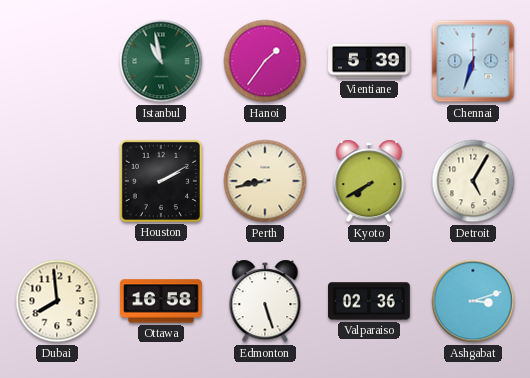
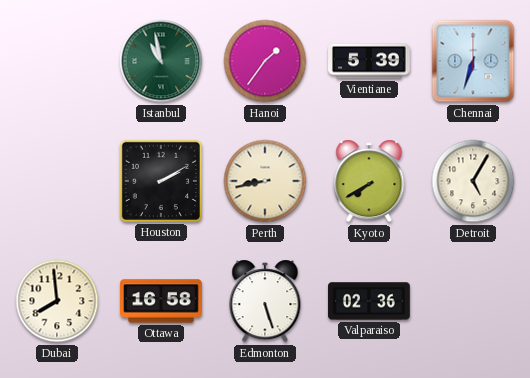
Ashgabat: 3:12 -> none
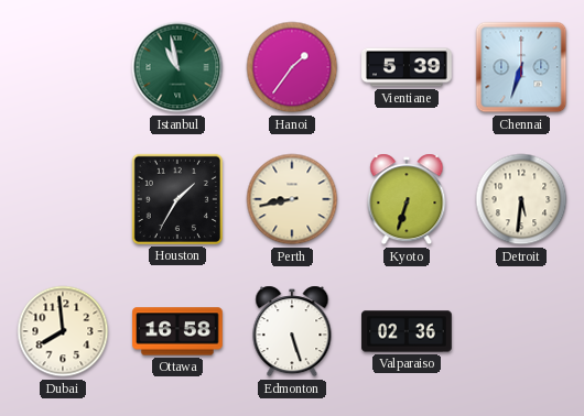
Houston: 2:10 -> 1:35
Kyoto: 7:40 -> 6:33
Detroit: 5:05 -> 5:31
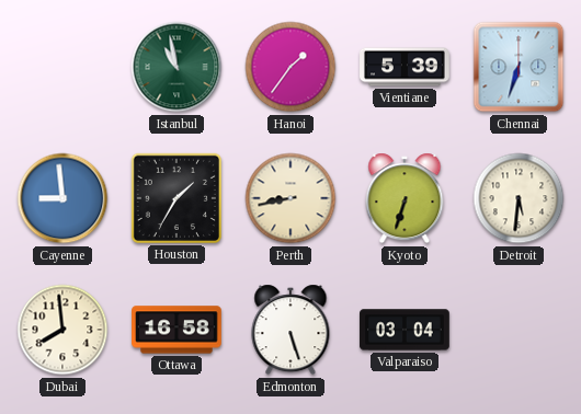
Cayenne: none -> 8:59
Valparaiso: 02:36 -> 03:04
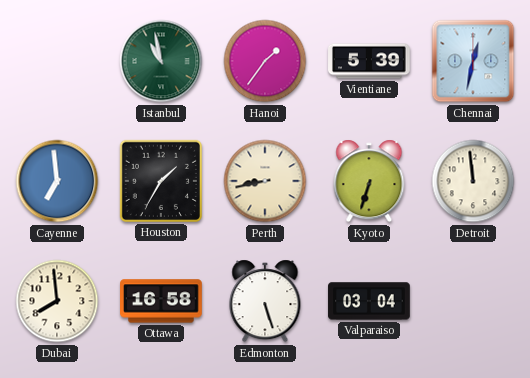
Chennai: 6:33 -> 12:32
Cayenne: 8:59 -> 6:59
Detroit: 5:31 -> 11:59
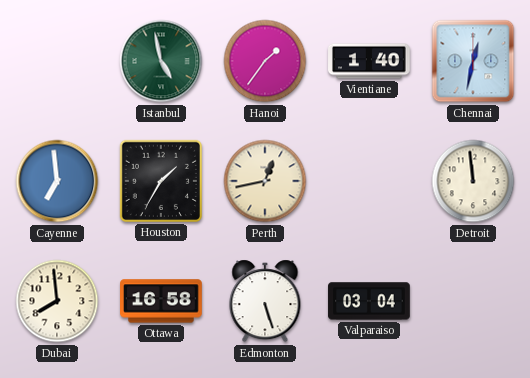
Istanbul: 10:58 -> 4:58
Vientiane: 5:39 -> 1:40
Perth: 8:43 -> 12:43
Kyoto: 6:33 -> none
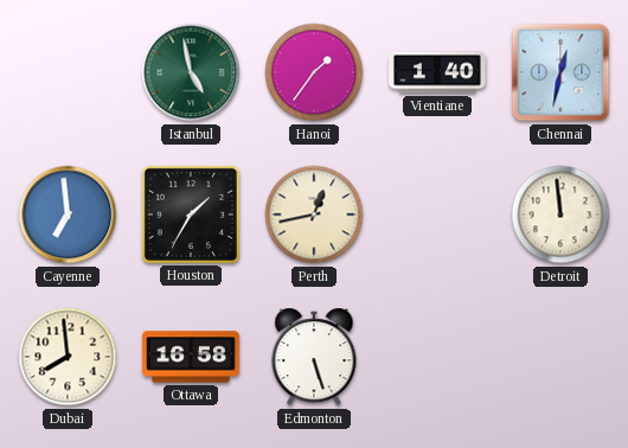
Valparaiso: 03:04 -> none
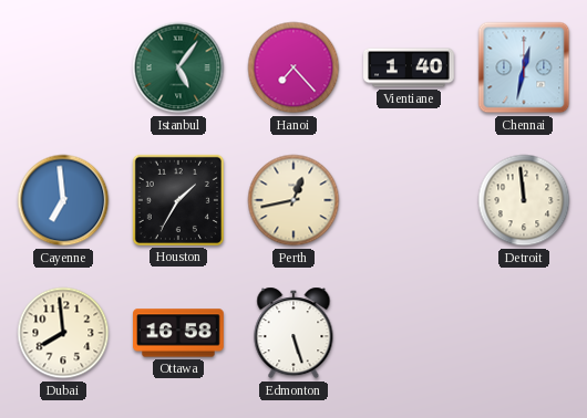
Istanbul: 4:58 -> 5:06
Hanoi: 1:36 -> 7:23
